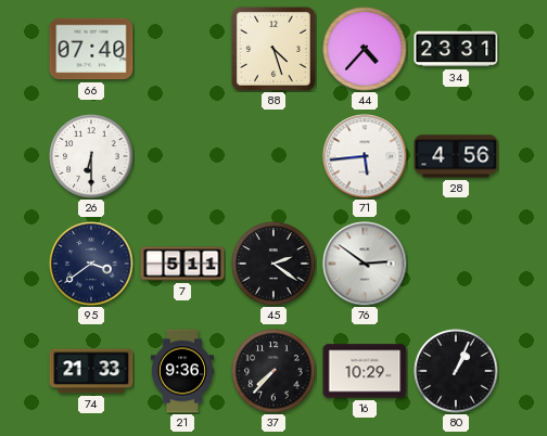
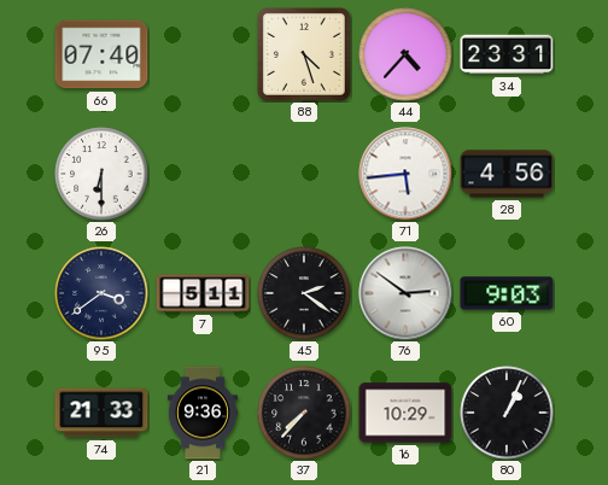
60: none -> 9:03
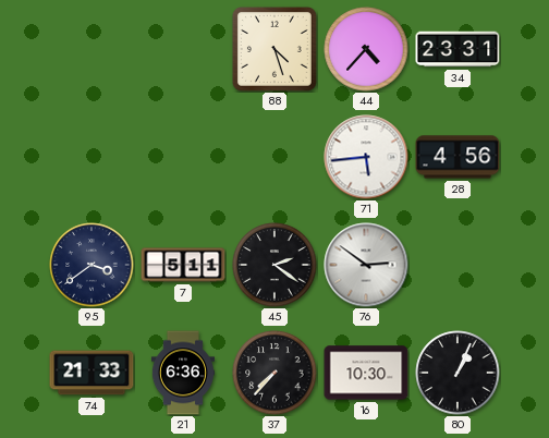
66: 07:40 -> none
26: 6:30 -> none
60: 9:03 -> none
21: 9:36 -> 6:36
16: 10:29 -> 10:30
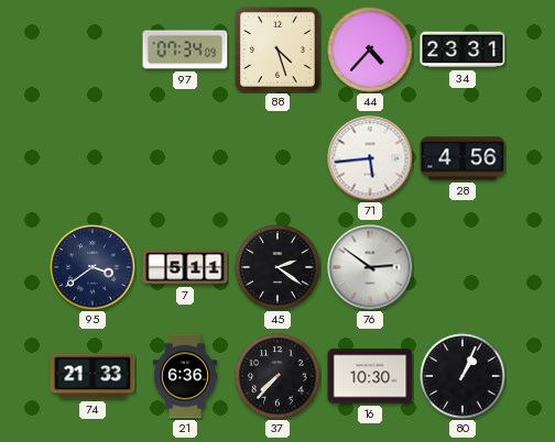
97: none -> 07:34
